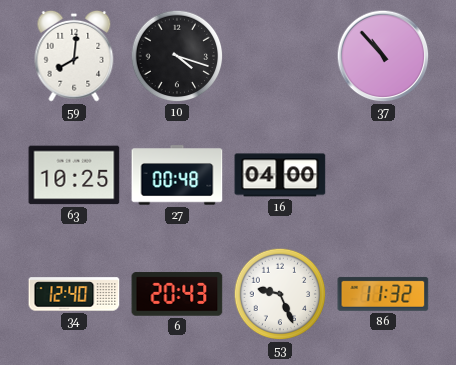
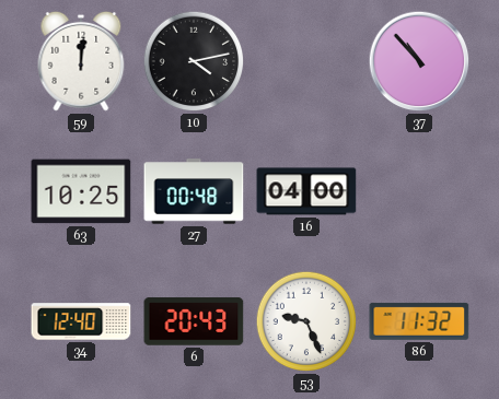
59: 8:01 -> 12:01
10: 4:18 -> 4:13
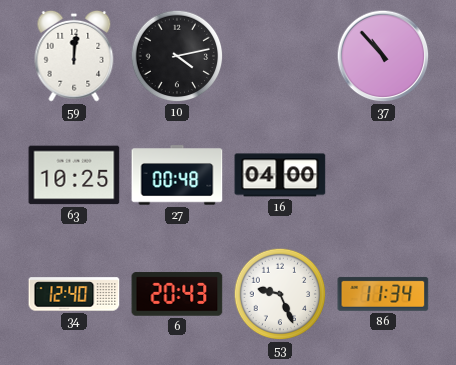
86: 11:32 -> 11:34
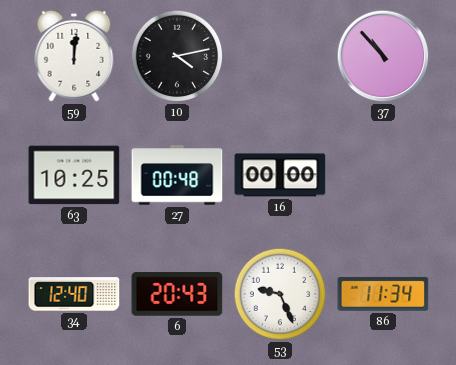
16: 04:00 -> 00:00
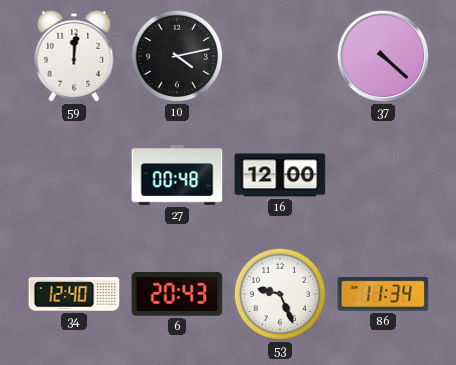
37: 10:53 -> 4:22
63: 10:25 -> none
16: 00:00 -> 12:00
